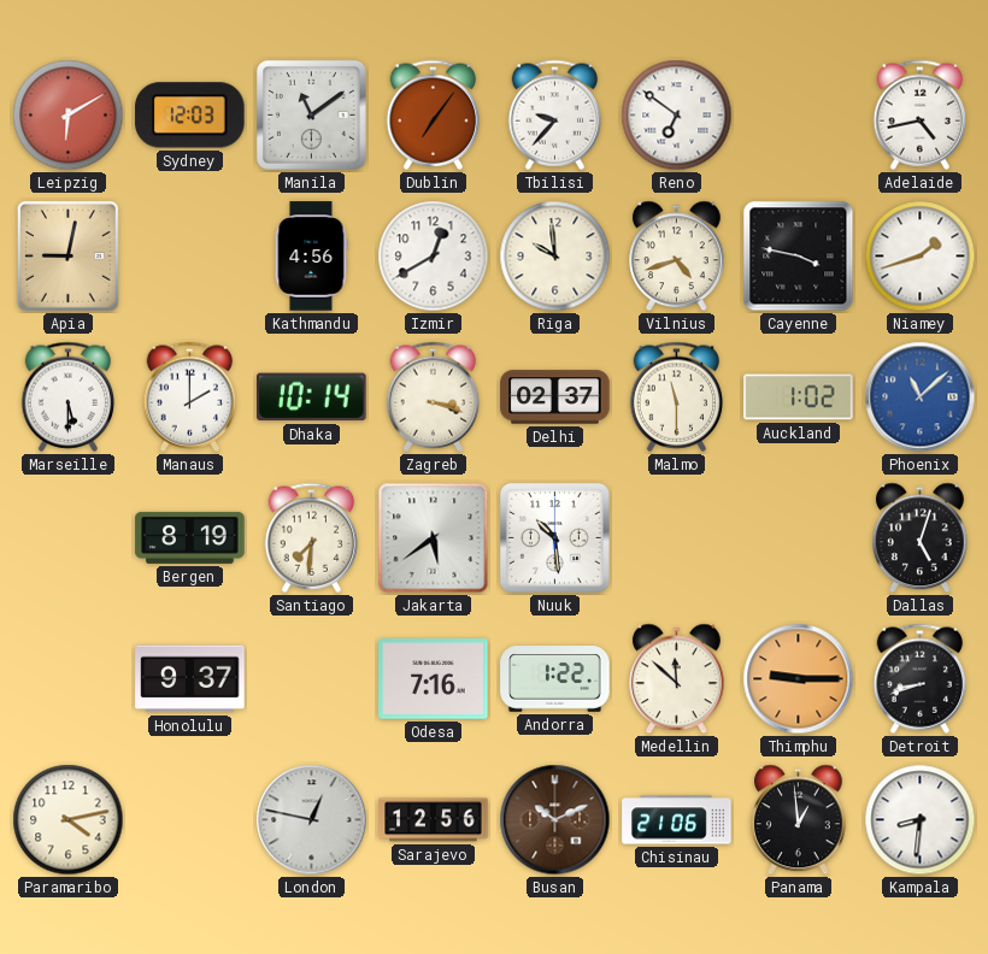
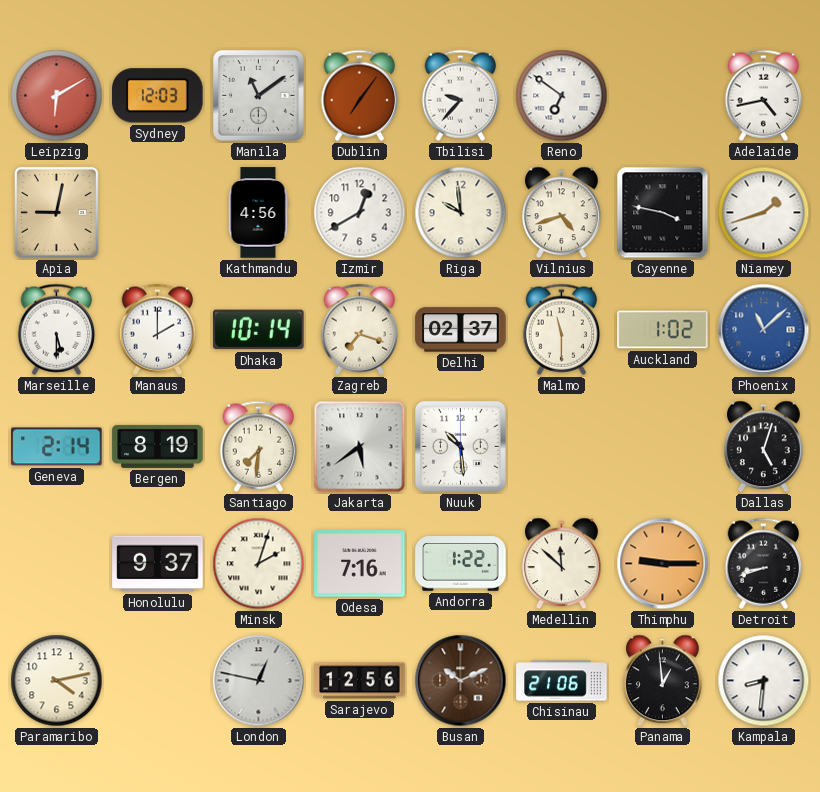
Zagreb: 3:18 -> 7:18
Geneva: none -> 2:14
Minsk: none -> 2:03
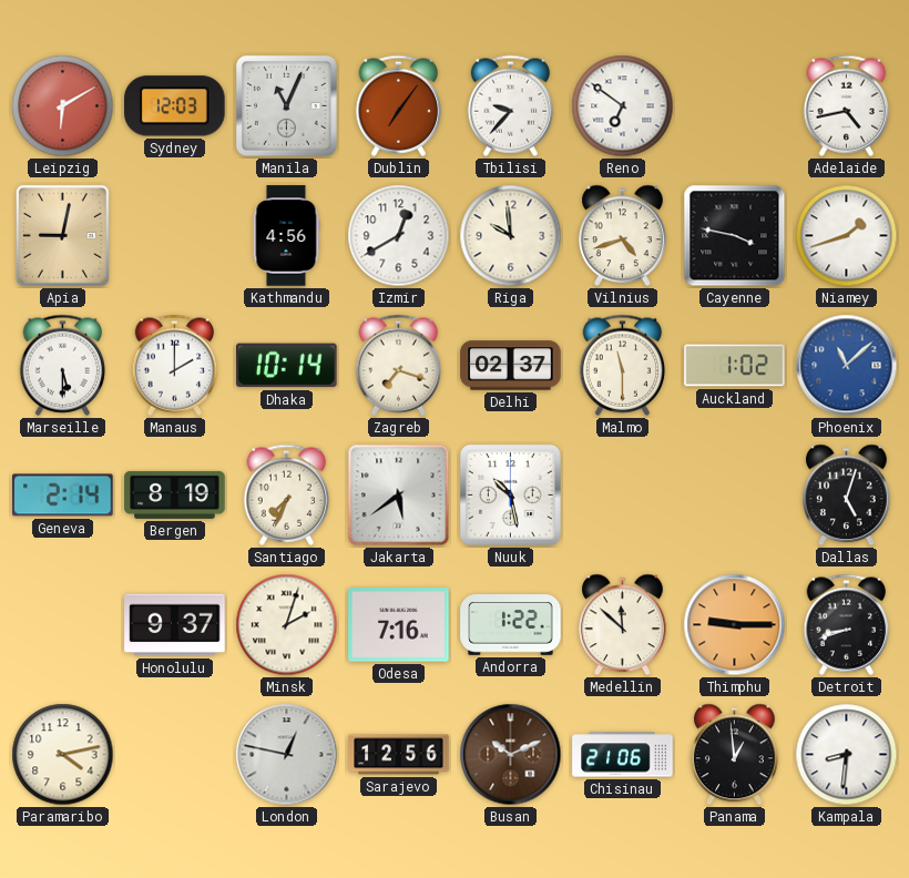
Manila: 11:09 -> 11:04
Santiago: 7:31 -> 7:34
Nuuk: 10:29 -> 10:28
